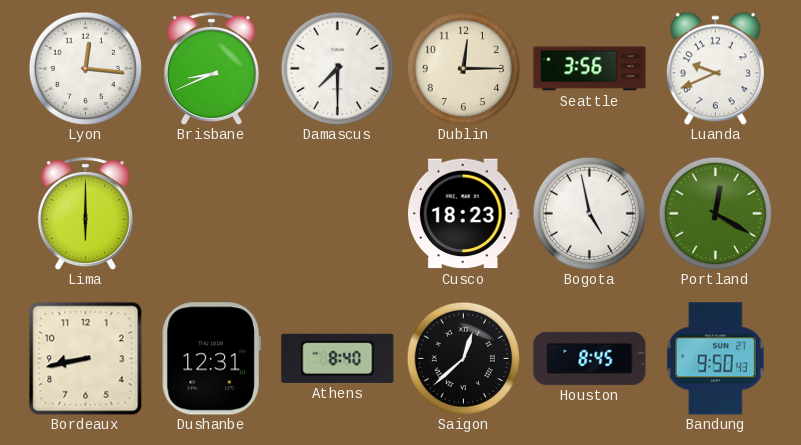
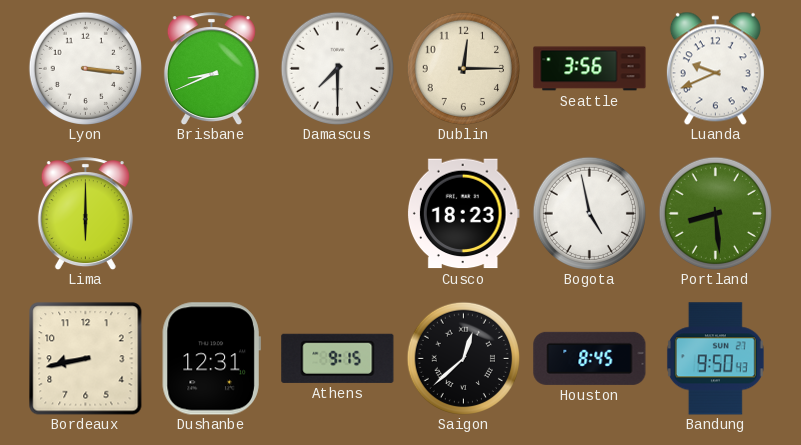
Lyon: 12:16 -> 3:16
Portland: 12:20 -> 8:29
Athens: 8:40 -> 9:15
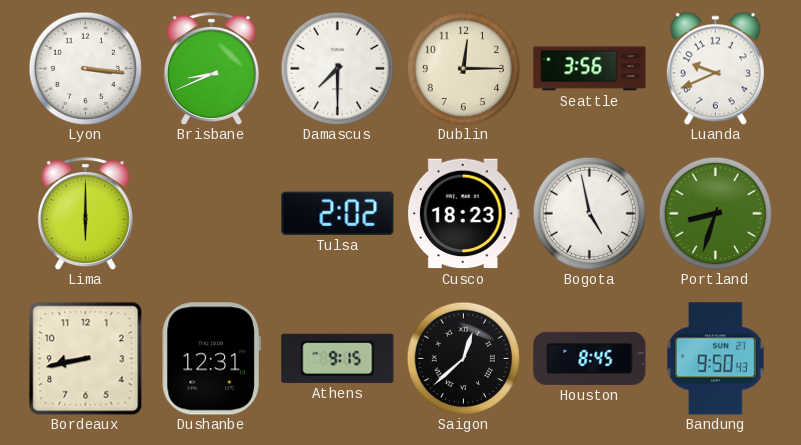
Tulsa: none -> 2:02
Portland: 8:29 -> 8:33
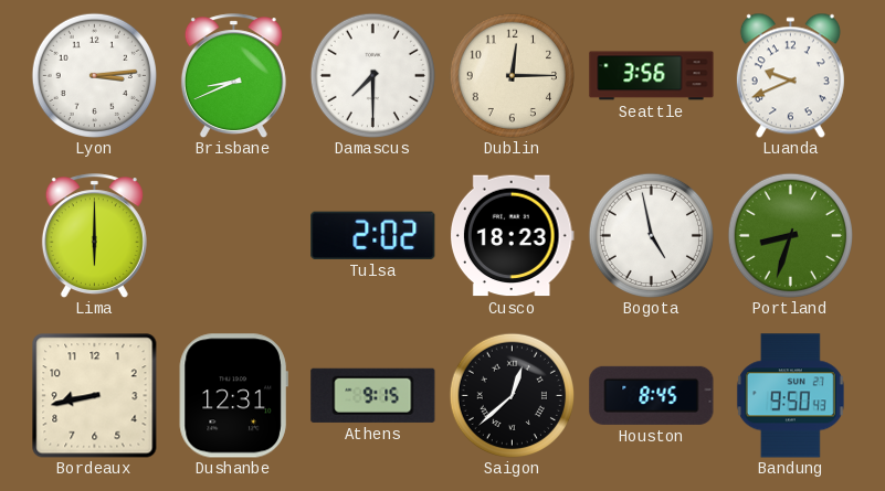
Lyon: 3:16 -> 3:14
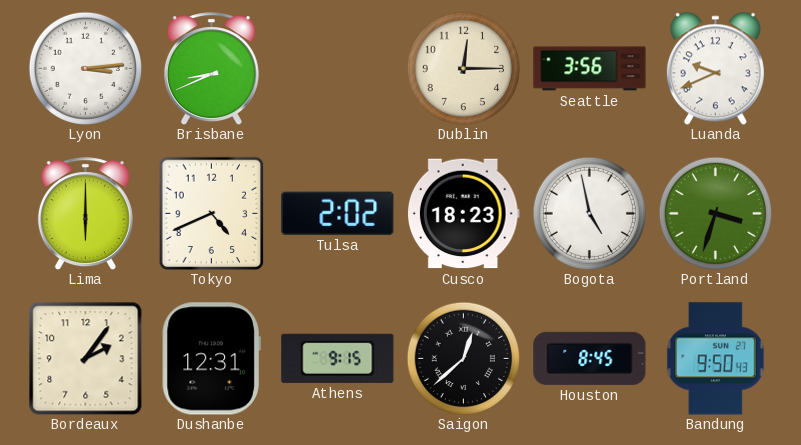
Damascus: 7:30 -> none
Tokyo: none -> 4:41
Portland: 8:33 -> 3:33
Bordeaux: 8:43 -> 2:06
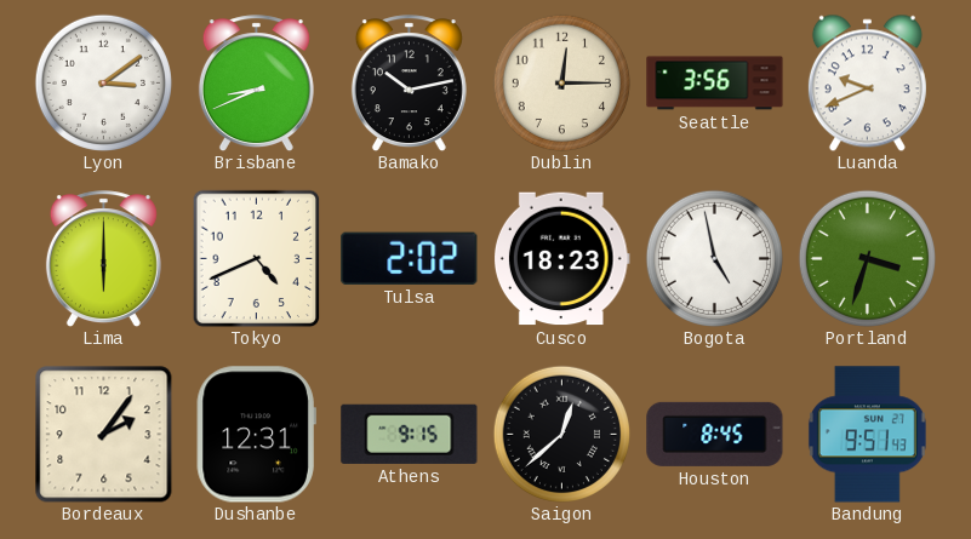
Lyon: 3:14 -> 3:09
Bamako: none -> 10:13
Bandung: 9:50 -> 9:51
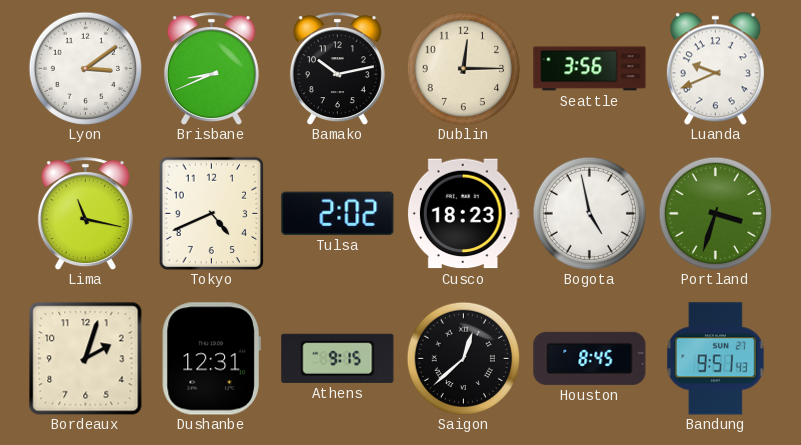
Lima: 6:00 -> 11:17
Bordeaux: 2:06 -> 2:03
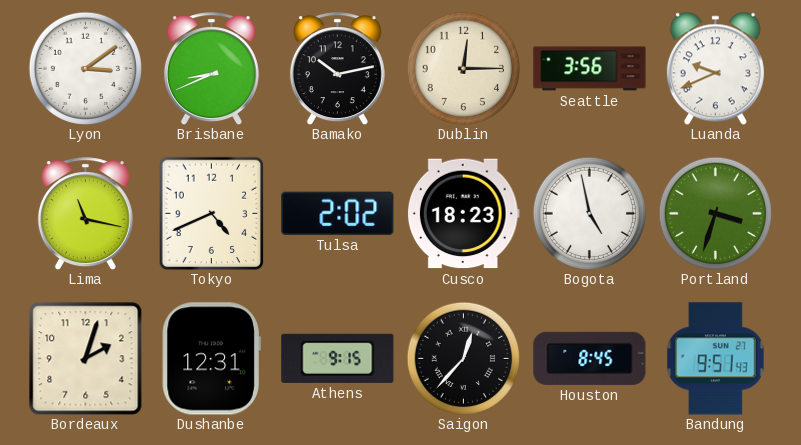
Saigon: 12:38 -> 12:37
